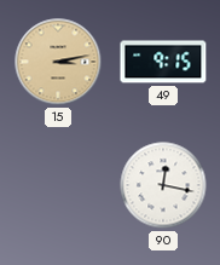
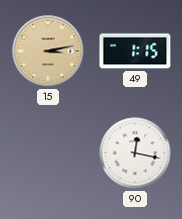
49: 9:15 -> 1:15
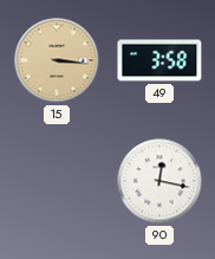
15: 3:13 -> 3:16
49: 1:15 -> 3:58
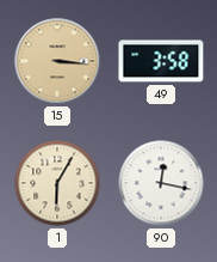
1: none -> 6:05
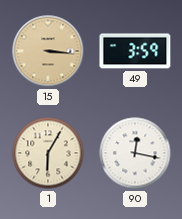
49: 3:58 -> 3:59
